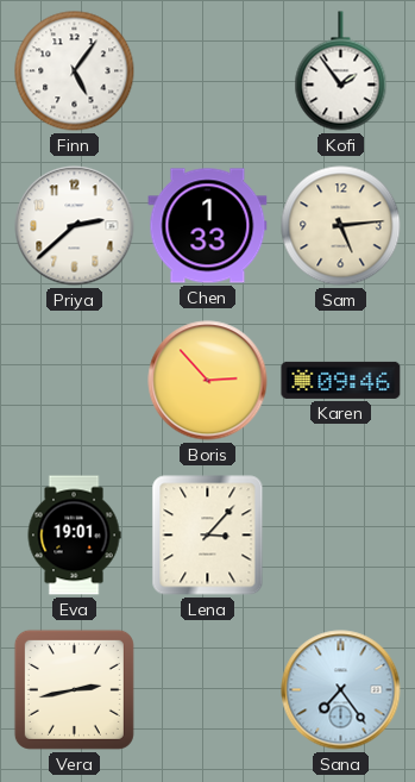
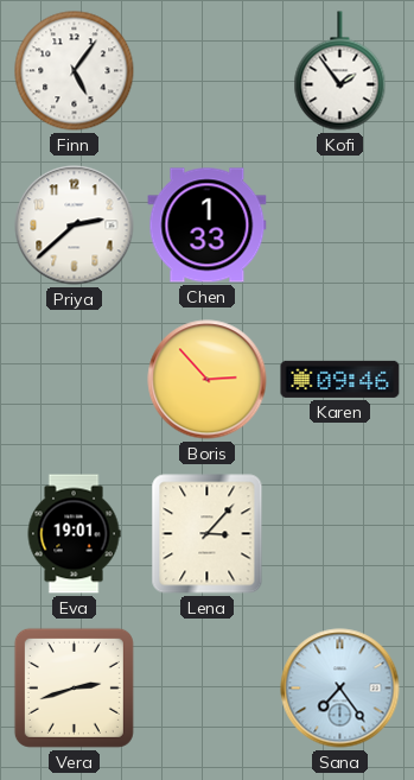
Sam: 5:14 -> none
Vera: 2:43 -> 2:42
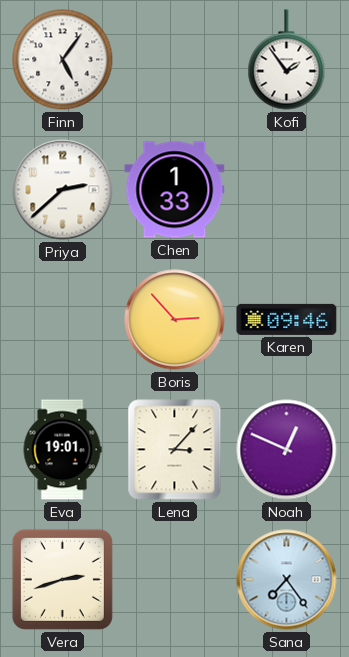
Noah: none -> 12:49
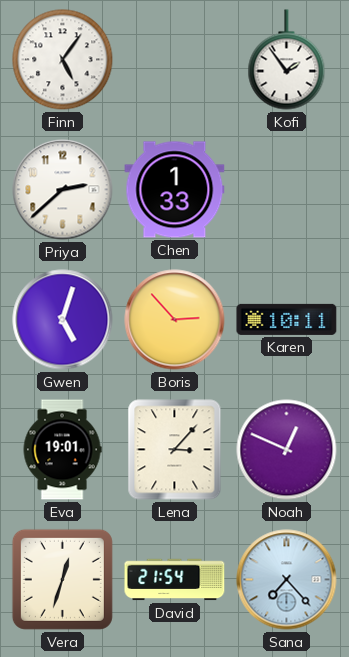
Gwen: none -> 5:03
Karen: 09:46 -> 10:11
Vera: 2:42 -> 12:33
David: none -> 21:54
Sana: 7:24 -> 7:23
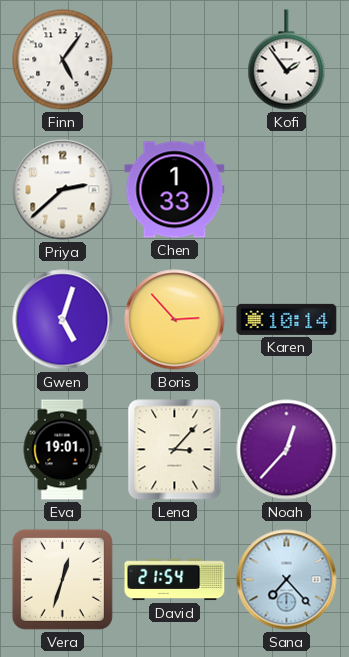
Karen: 10:11 -> 10:14
Noah: 12:49 -> 12:37
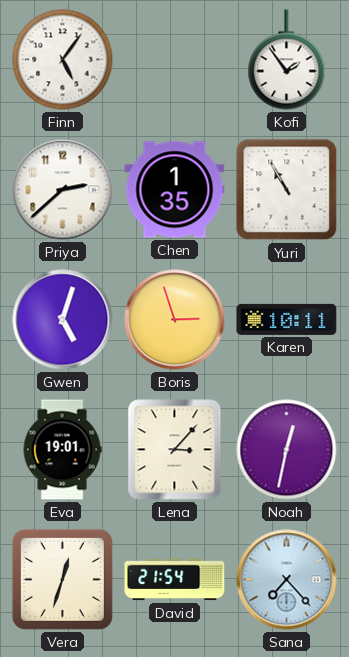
Chen: 1:33 -> 1:35
Yuri: none -> 10:55
Boris: 2:53 -> 2:57
Karen: 10:14 -> 10:11
Noah: 12:37 -> 12:32
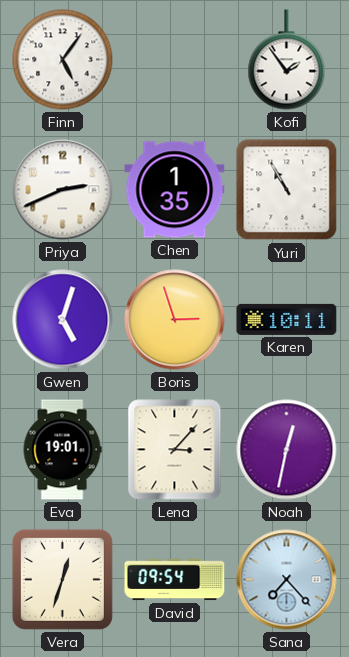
Priya: 2:38 -> 2:41
David: 21:54 -> 09:54
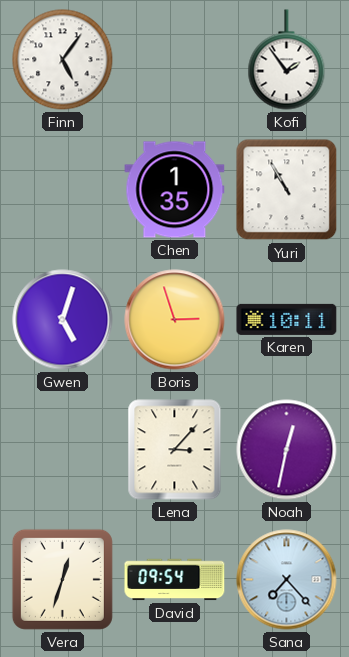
Priya: 2:41 -> none
Eva: 19:01 -> none
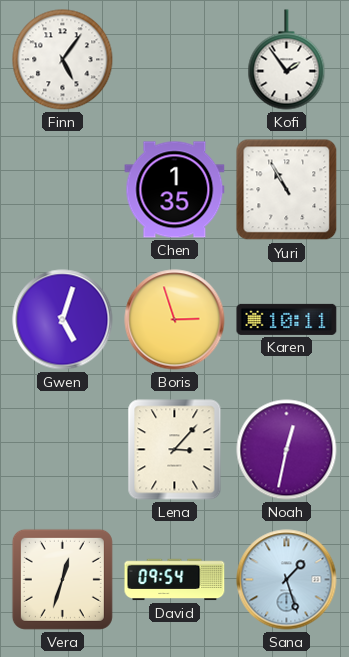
Sana: 7:23 -> 1:27
